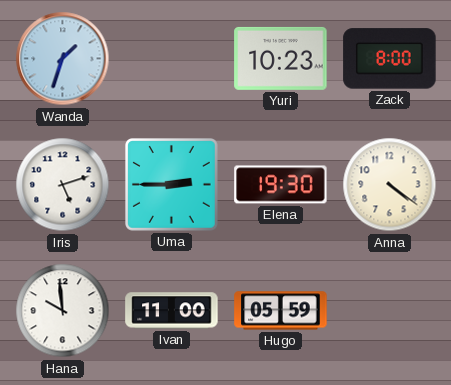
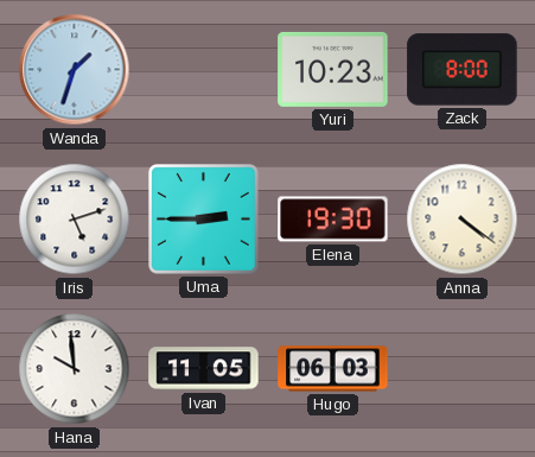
Ivan: 11:00 -> 11:05
Hugo: 05:59 -> 06:03
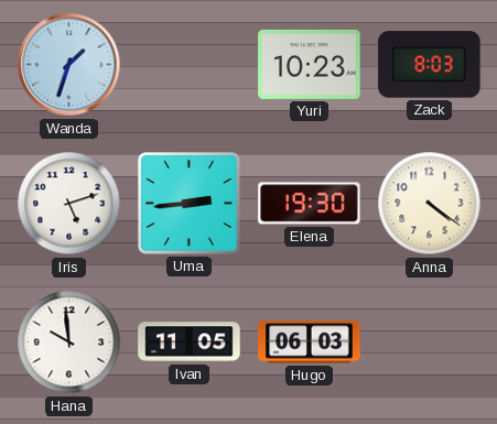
Zack: 8:00 -> 8:03
Uma: 2:45 -> 2:44
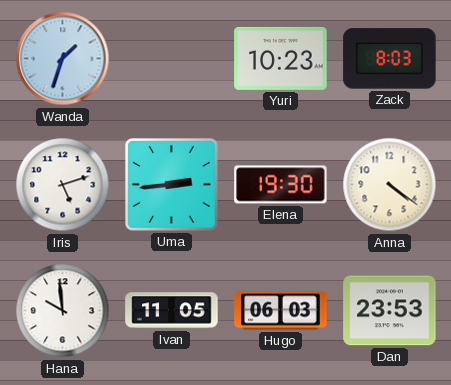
Dan: none -> 23:53
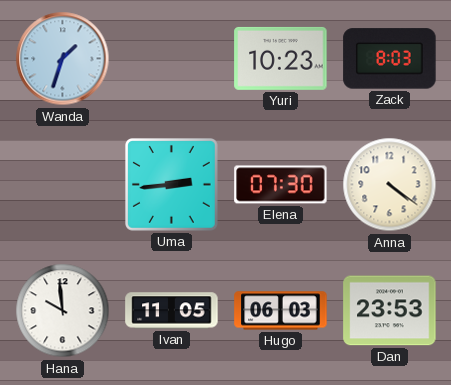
Iris: 5:12 -> none
Elena: 19:30 -> 07:30
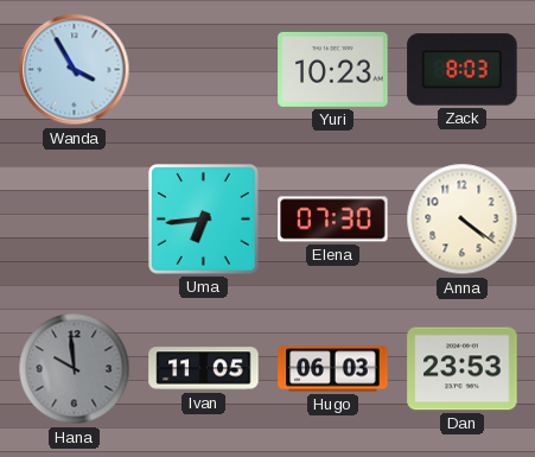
Wanda: 1:33 -> 3:55
Uma: 2:44 -> 6:44
Hana dial: white -> grey
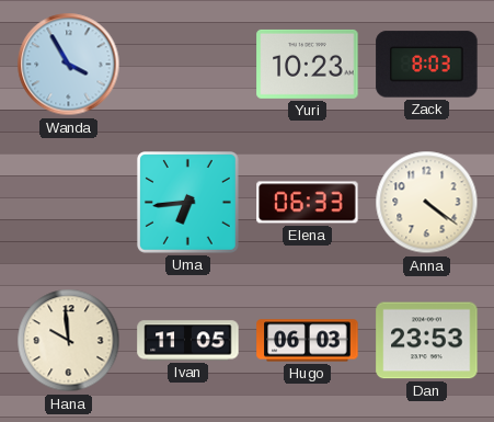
Elena: 07:30 -> 06:33
Hana dial: grey -> cream
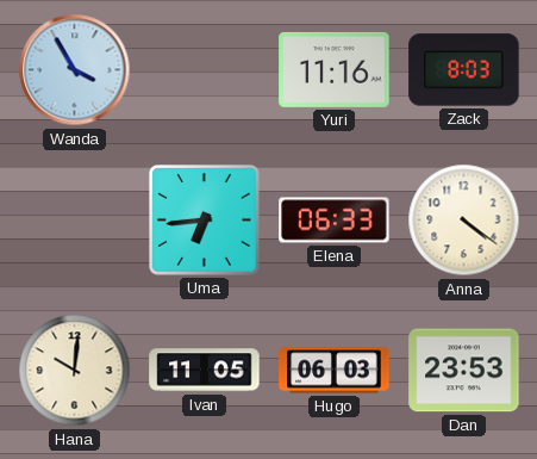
Yuri: 10:23 -> 11:16
Hana: 9:59 -> 10:01
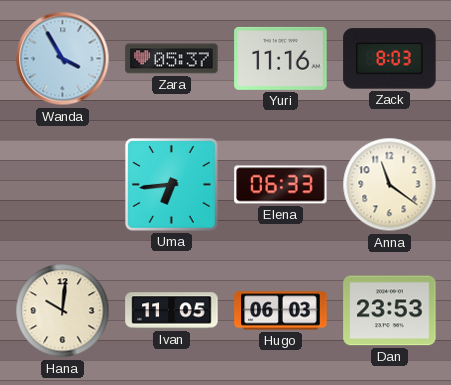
Zara: none -> 05:37
Anna: 4:21 -> 11:21
